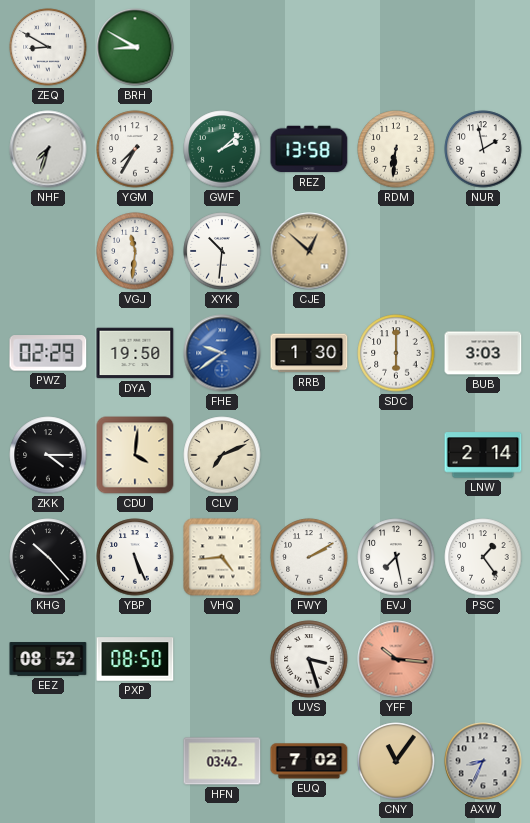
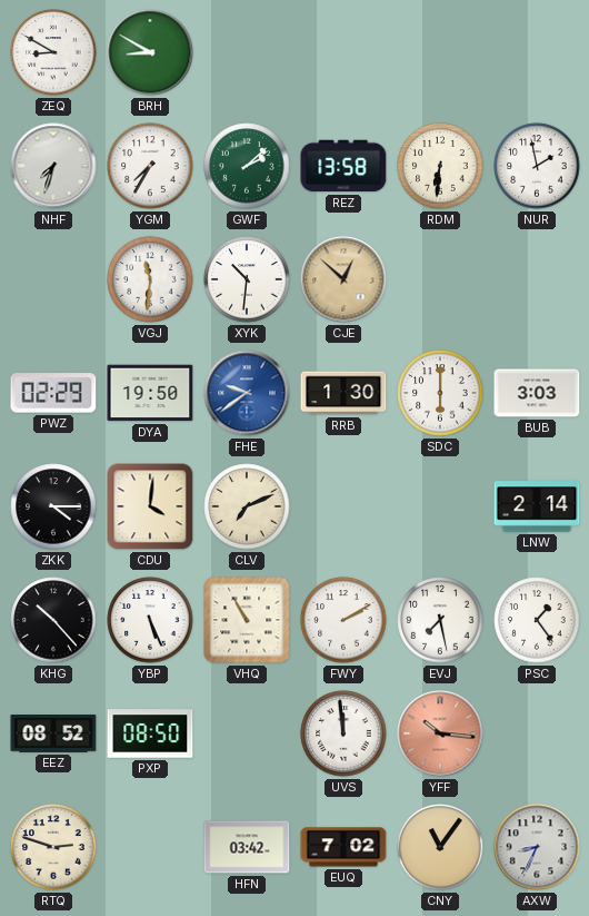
VHQ: 4:44 -> 10:55
UVS: 3:27 -> 11:59
RTQ: none -> 2:48
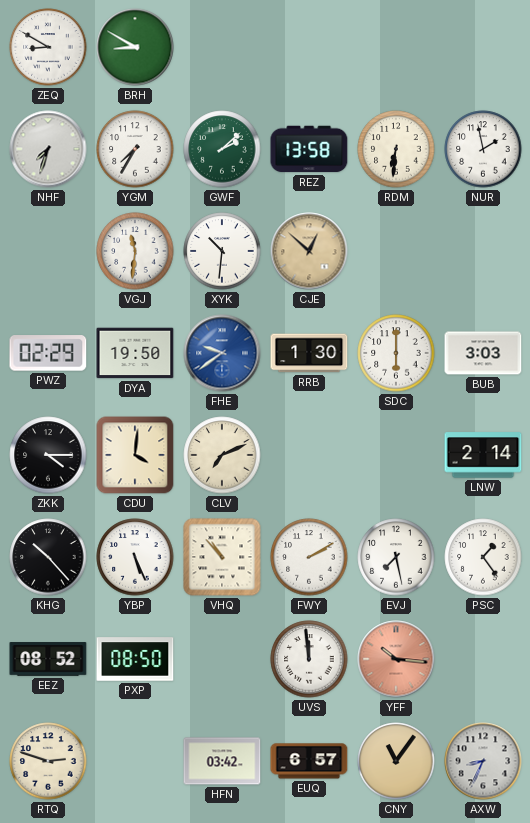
VHQ: 10:55 -> 10:53
EUQ: 7:02 -> 6:57
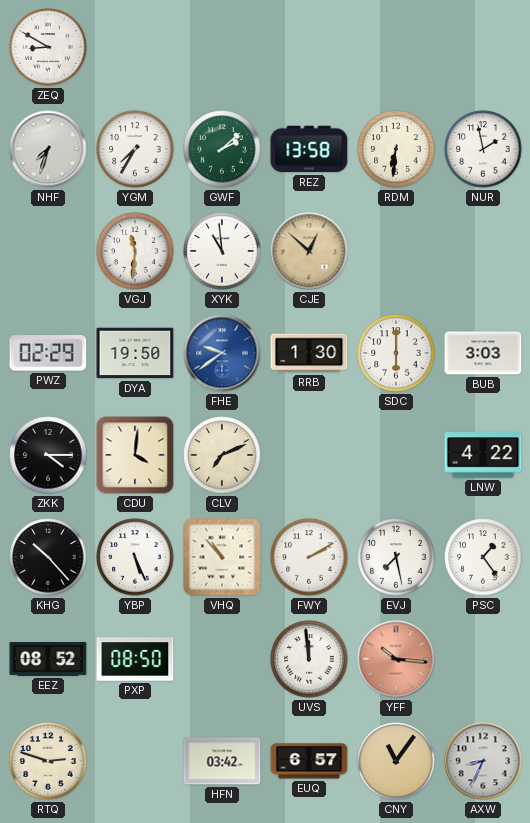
BRH: 8:50 -> none
XYK: 10:31 -> 10:59
LNW: 2:14 -> 4:22
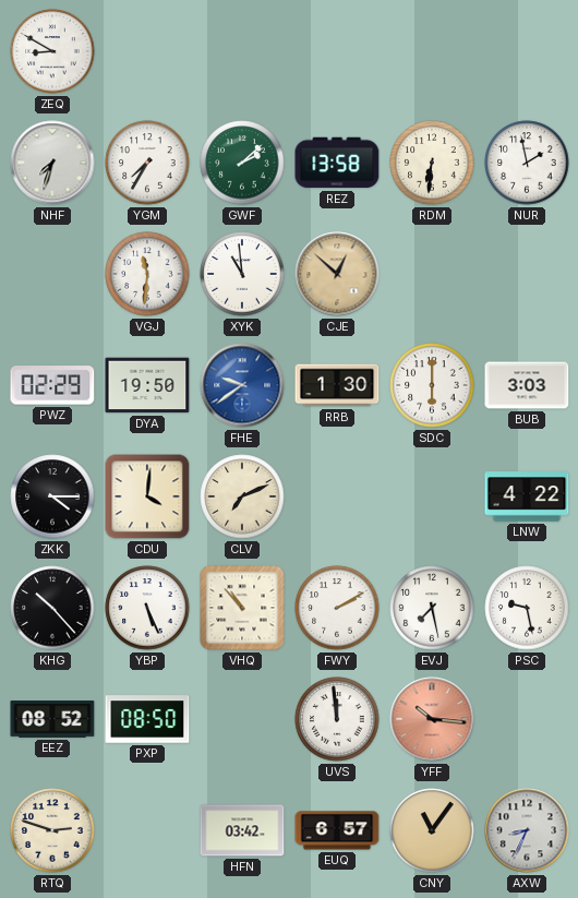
PSC: 1:24 -> 9:28
